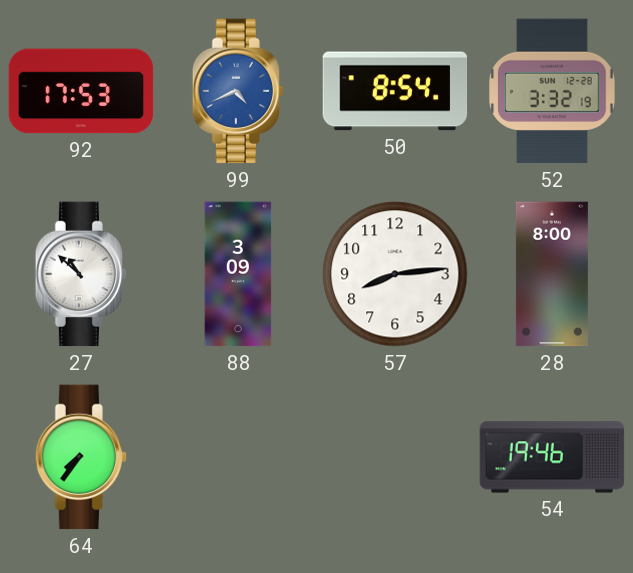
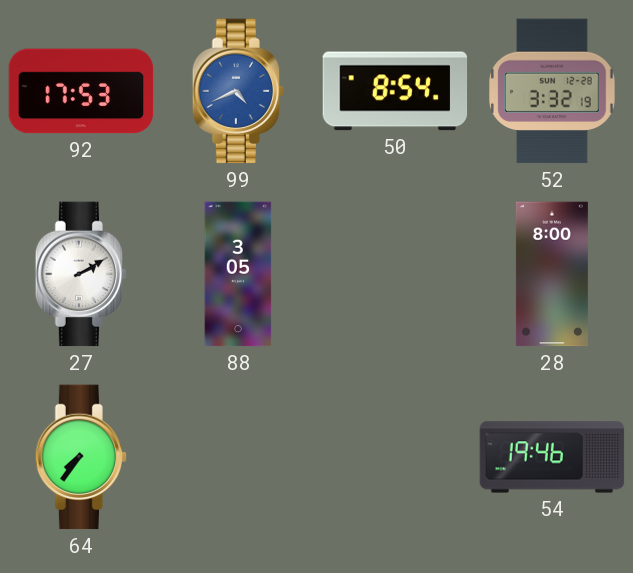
27: 10:52 -> 2:10
88: 3:09 -> 3:05
57: 8:14 -> none
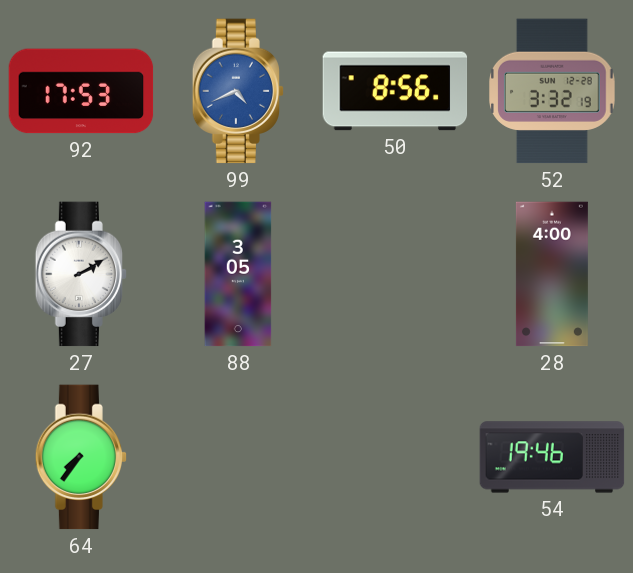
50: 8:54 -> 8:56
28: 8:00 -> 4:00
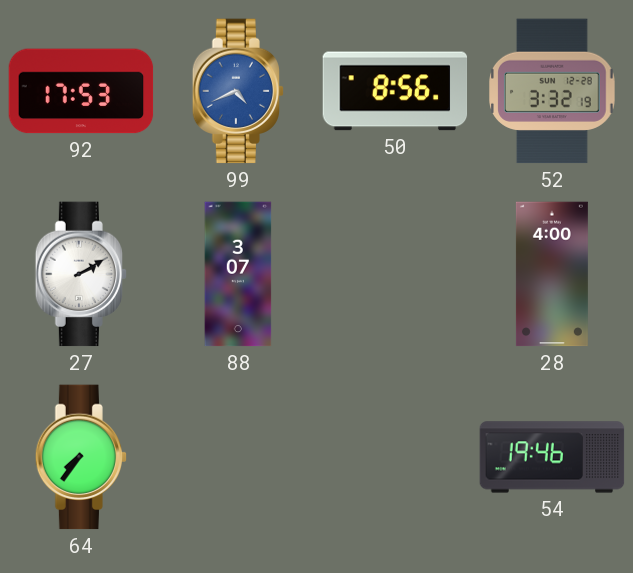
88: 3:05 -> 3:07
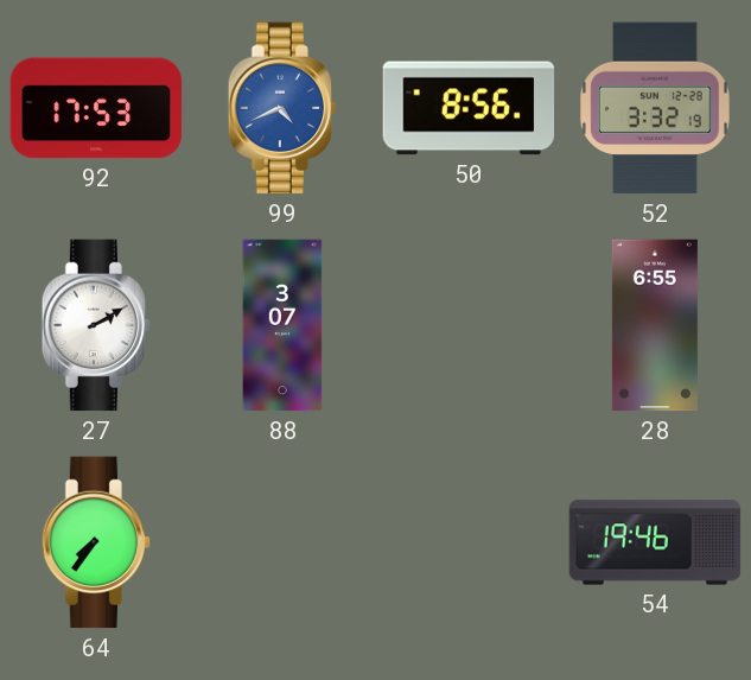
28: 4:00 -> 6:55
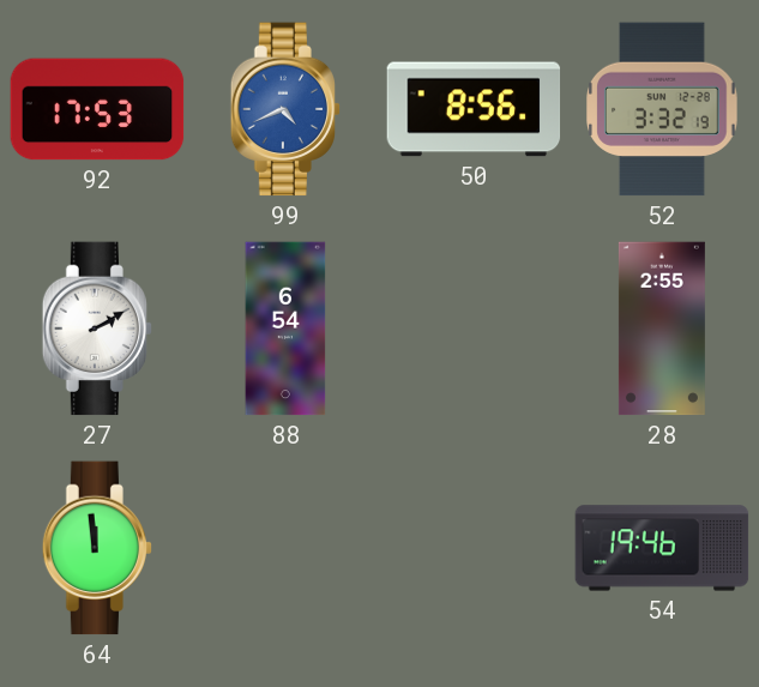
88: 3:07 -> 6:54
28: 6:55 -> 2:55
64: 7:36 -> 11:59
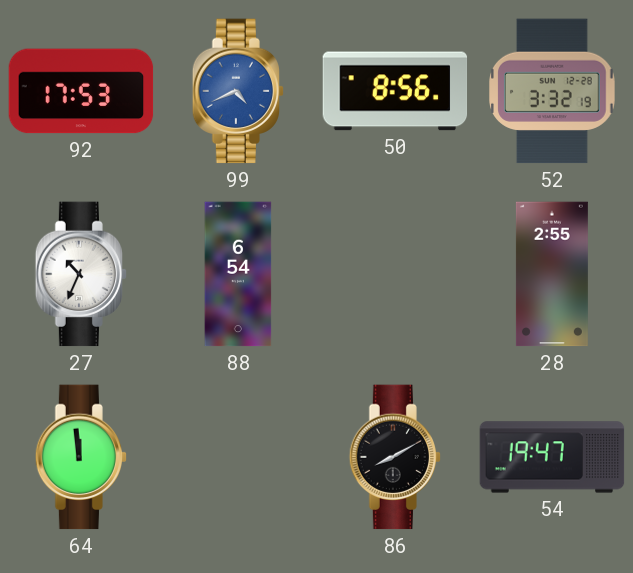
27: 2:10 -> 10:34
86: none -> 8:10
54: 19:46 -> 19:47
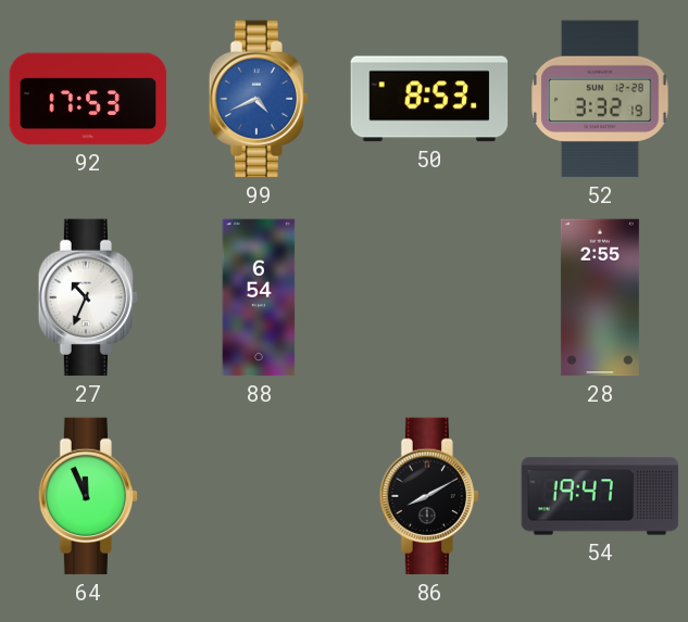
50: 8:56 -> 8:53
64: 11:59 -> 11:56
